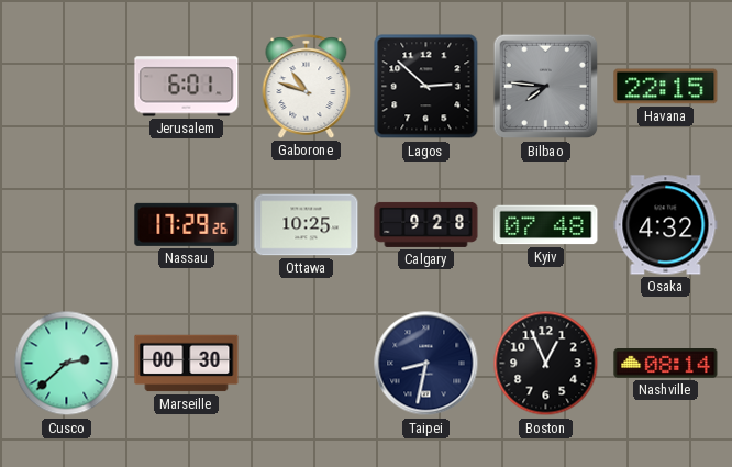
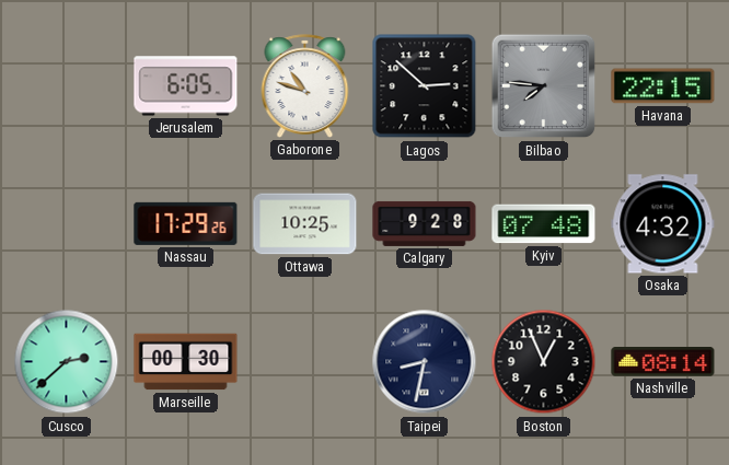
Jerusalem: 6:01 -> 6:05
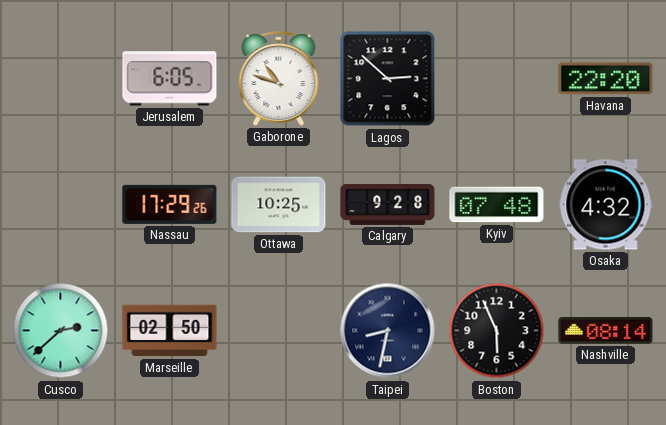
Bilbao: 7:46 -> none
Havana: 22:15 -> 22:20
Marseille: 00:30 -> 02:50
Boston: 12:56 -> 5:56
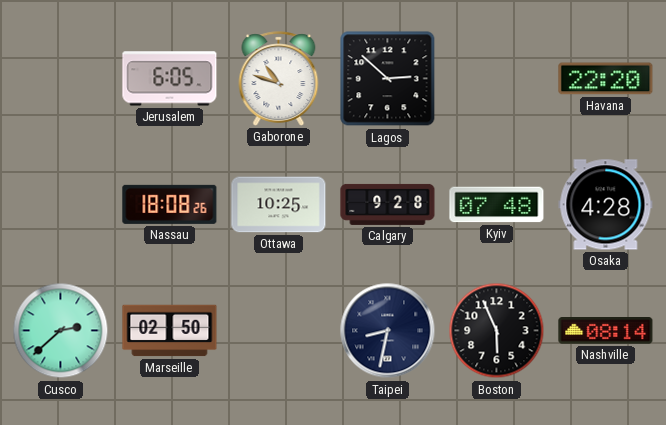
Nassau: 17:29 -> 18:08
Osaka: 4:32 -> 4:28
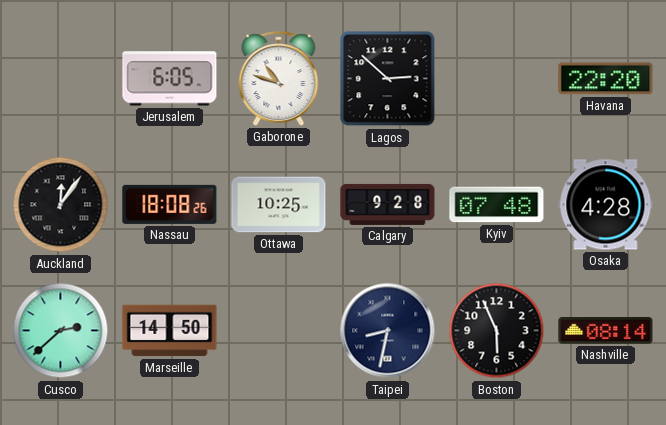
Auckland: none -> 12:06
Marseille: 02:50 -> 14:50
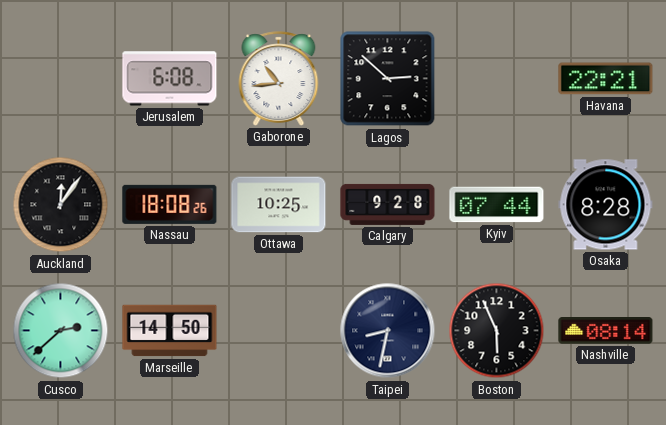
Jerusalem: 6:05 -> 6:08
Gaborone: 10:48 -> 10:44
Havana: 22:20 -> 22:21
Kyiv: 07:48 -> 07:44
Osaka: 4:28 -> 8:28
